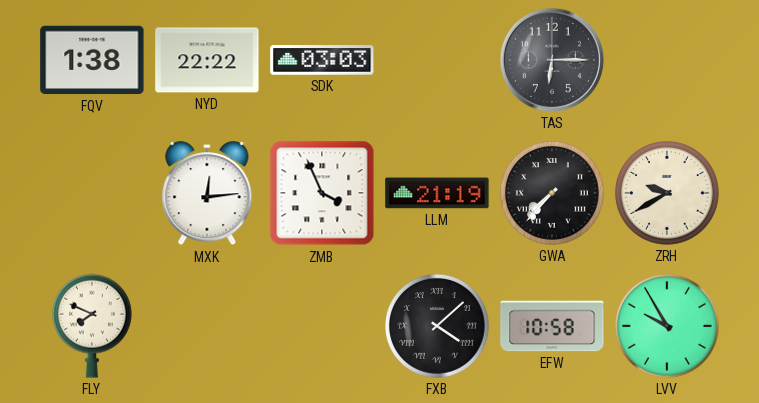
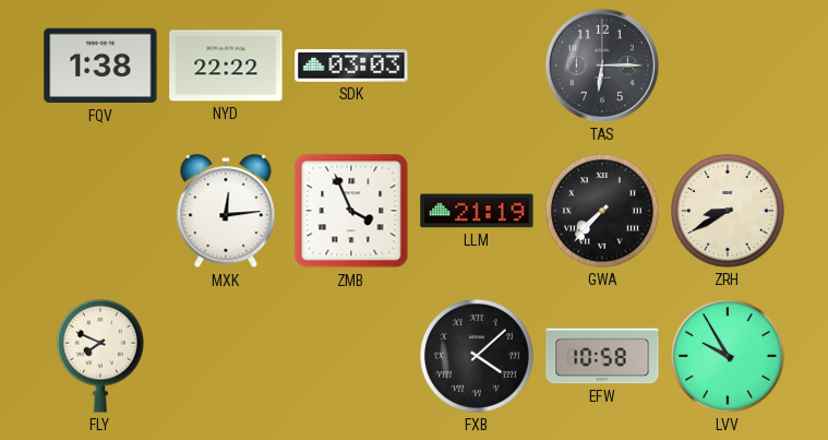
ZRH: 9:40 -> 8:40
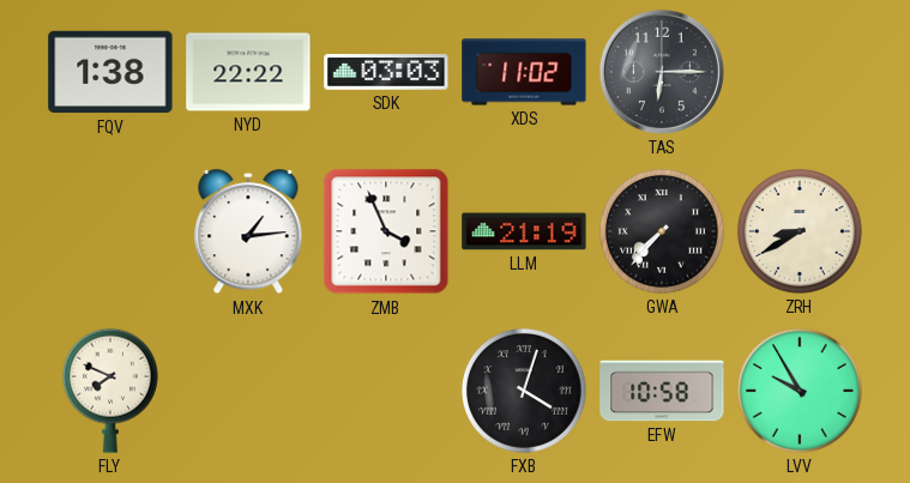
XDS: none -> 11:02
MXK: 12:14 -> 1:14
FXB: 4:08 -> 4:03
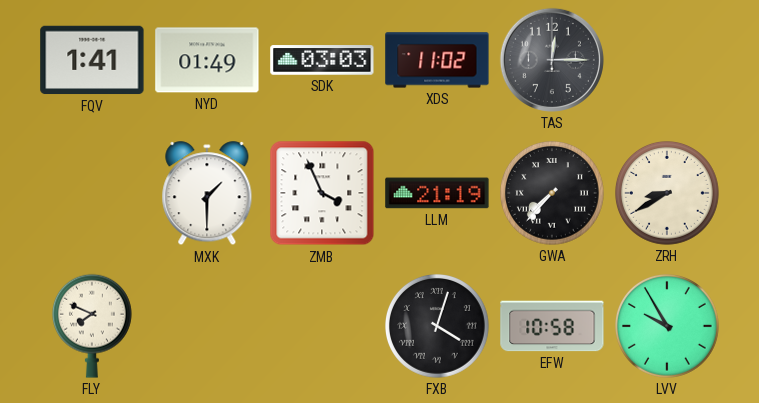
FQV: 1:38 -> 1:41
NYD: 22:22 -> 01:49
TAS: 6:15 -> 12:15
MXK: 1:14 -> 1:30
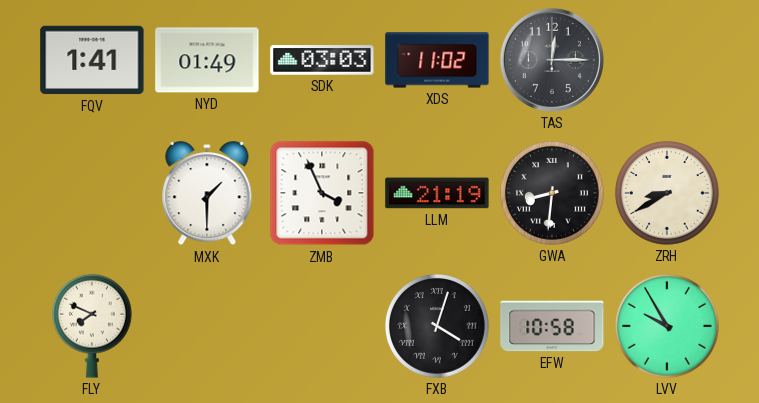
GWA: 7:37 -> 8:31
